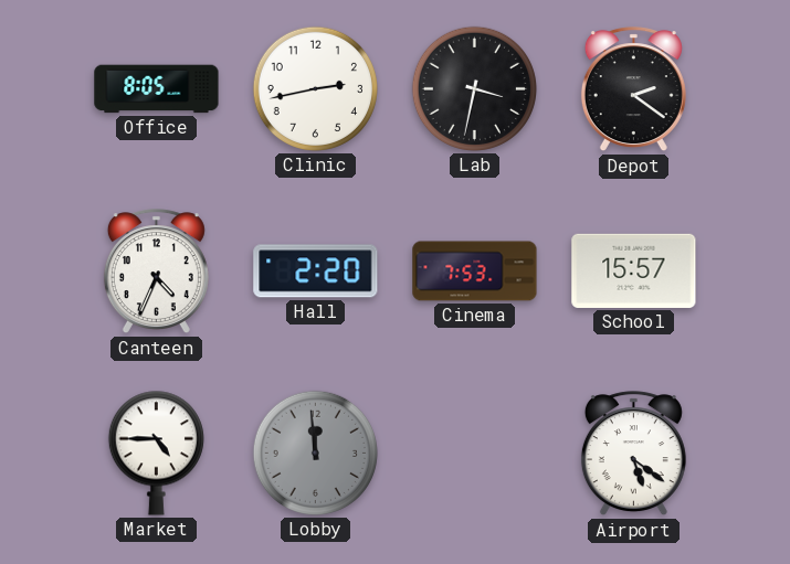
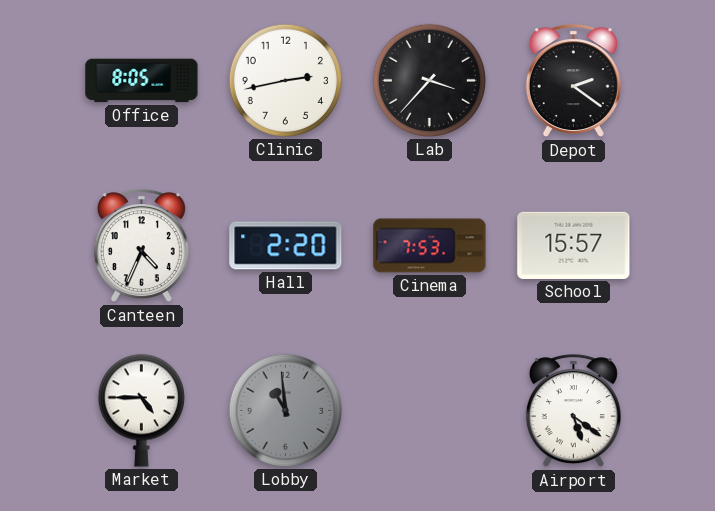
Lab: 3:32 -> 3:37
Lobby: 11:59 -> 10:59
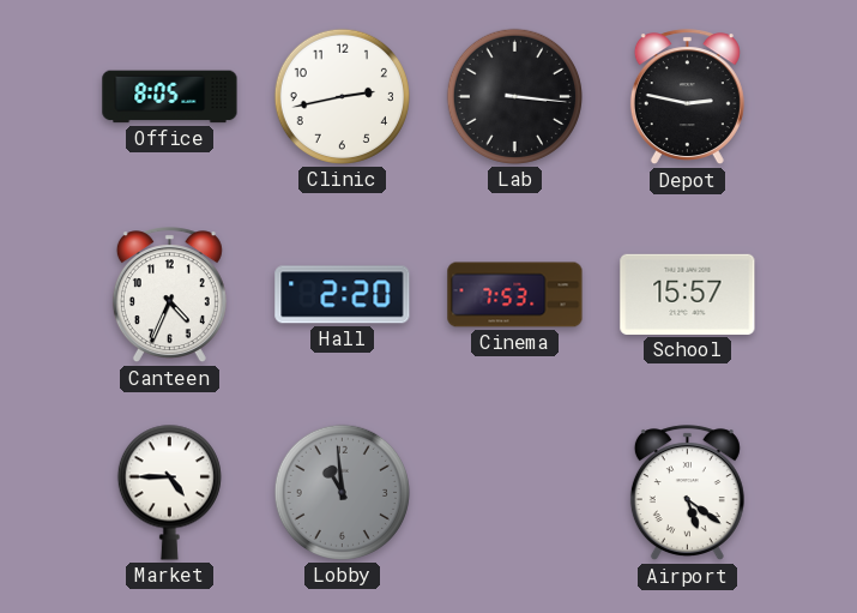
Lab: 3:37 -> 3:16
Depot: 2:21 -> 2:47
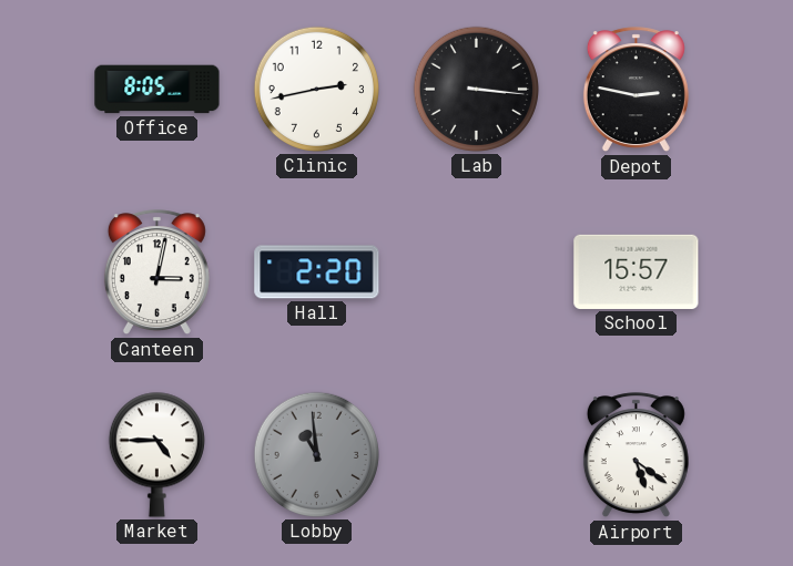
Canteen: 4:34 -> 3:02
Cinema: 7:53 -> none
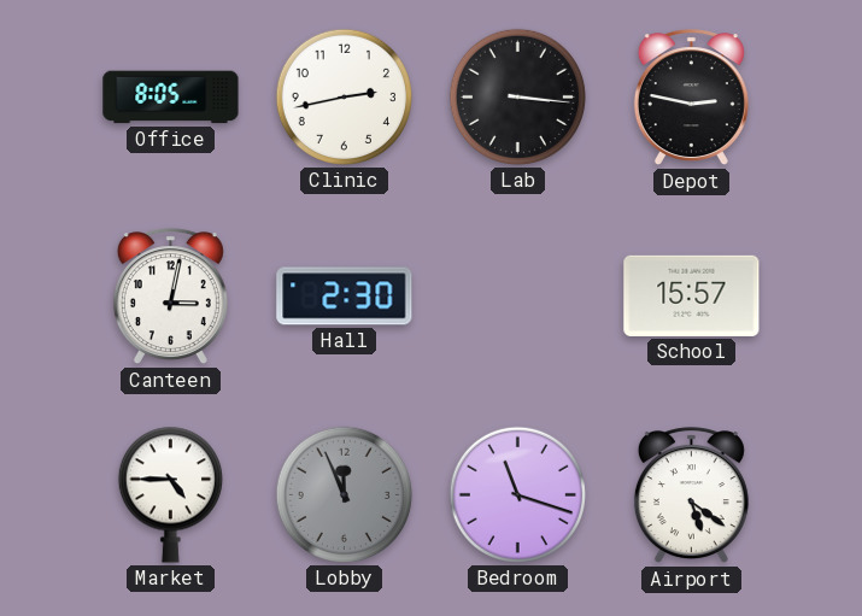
Hall: 2:20 -> 2:30
Lobby: 10:59 -> 11:56
Bedroom: none -> 11:18
